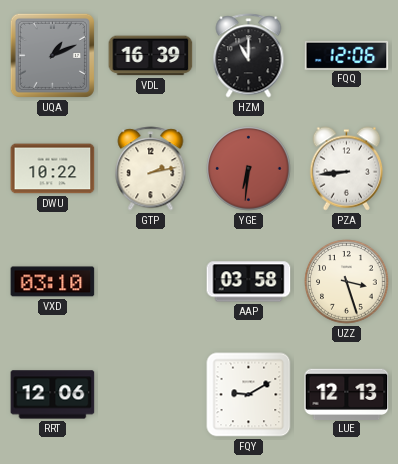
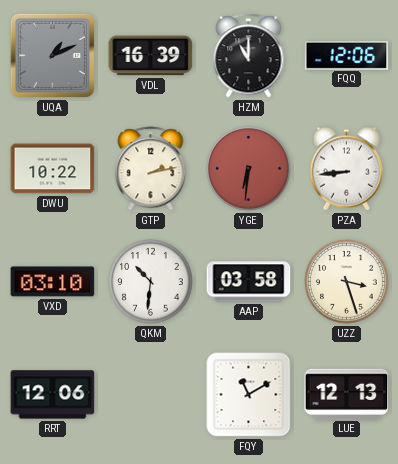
QKM: none -> 10:31
FQY: 9:10 -> 11:10
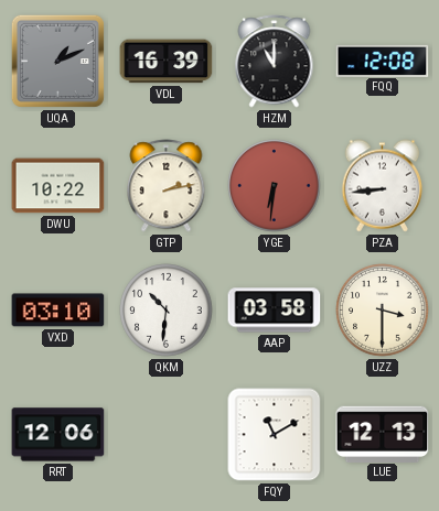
FQQ: 12:06 -> 12:08
UZZ: 3:27 -> 3:30
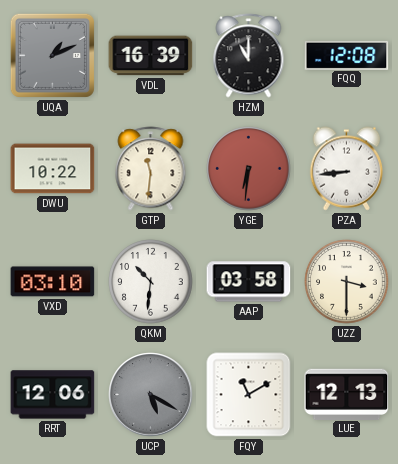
GTP: 2:13 -> 11:31
UCP: none -> 5:20
